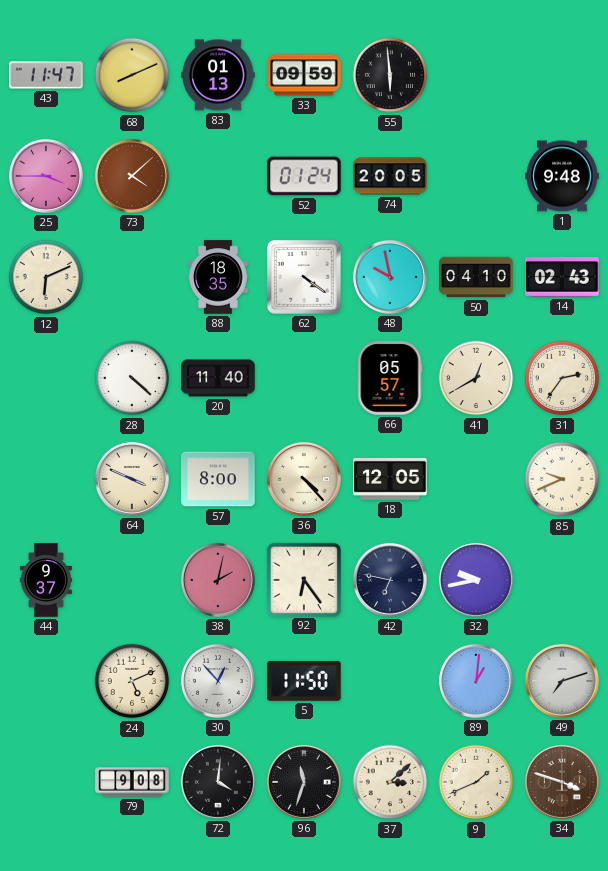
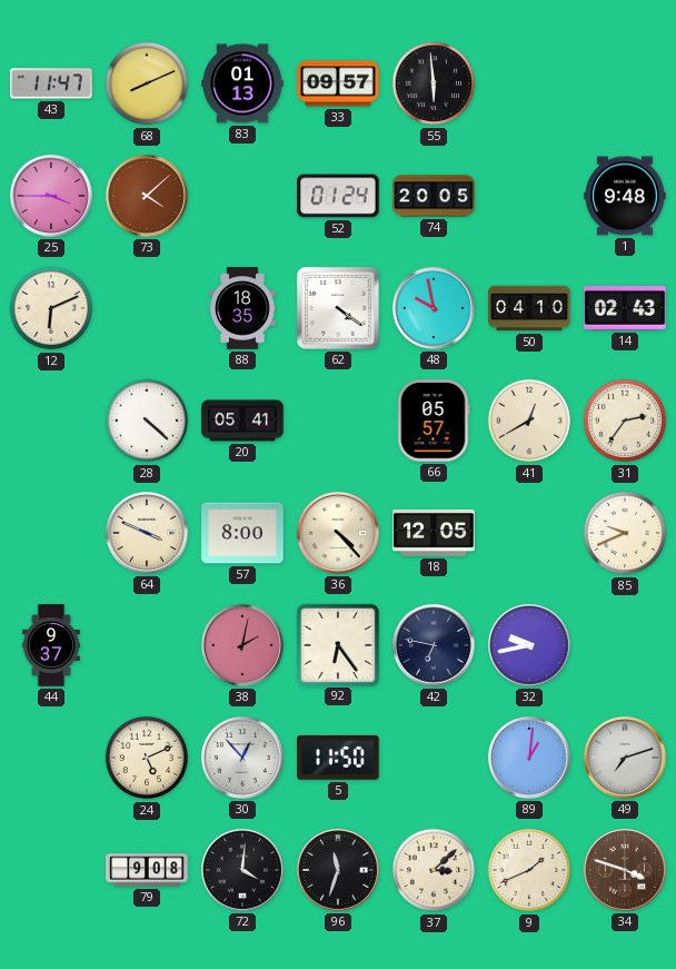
33: 09:59 -> 09:57
20: 11:40 -> 05:41
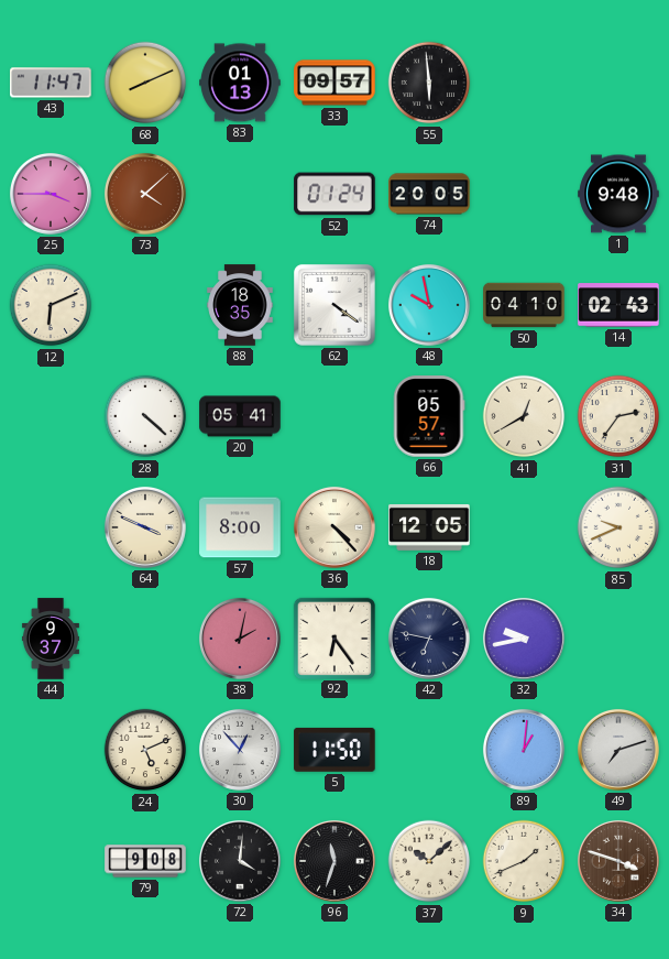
37: 3:08 -> 10:08
